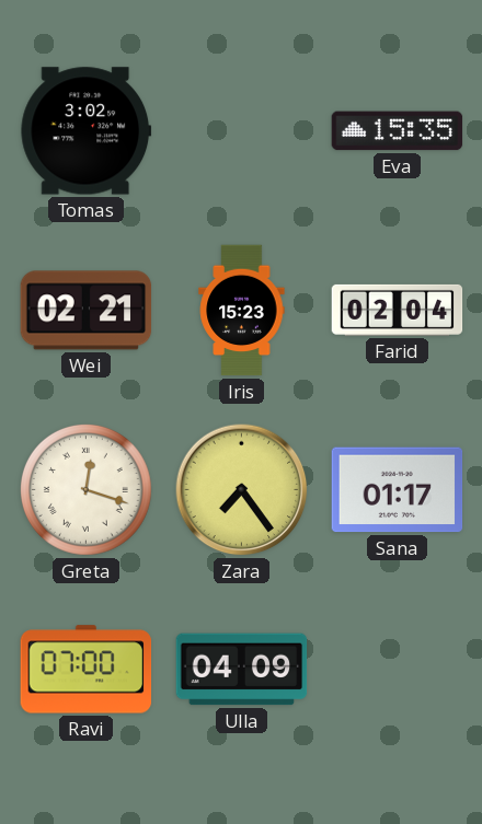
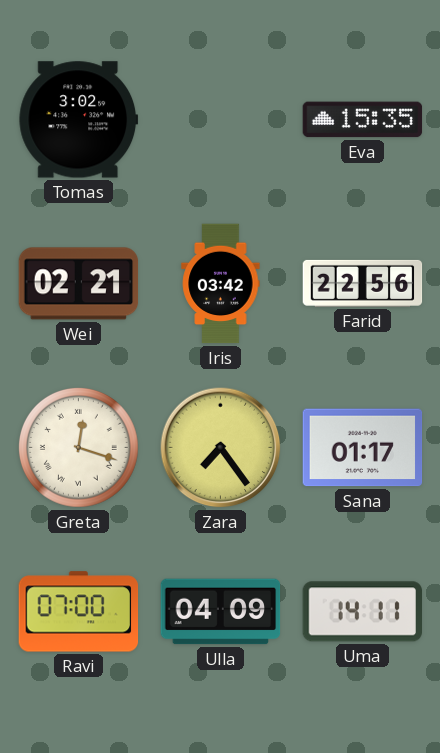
Iris: 15:23 -> 03:42
Farid: 02:04 -> 22:56
Uma: none -> 14:11
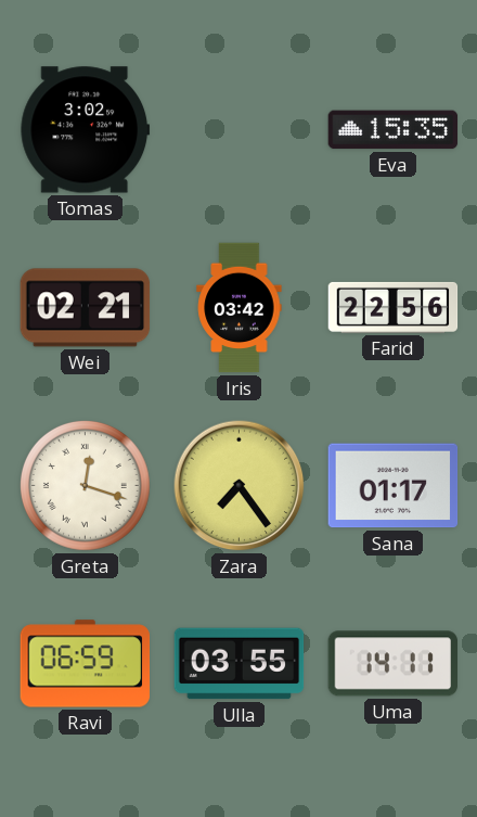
Ravi: 07:00 -> 06:59
Ulla: 04:09 -> 03:55
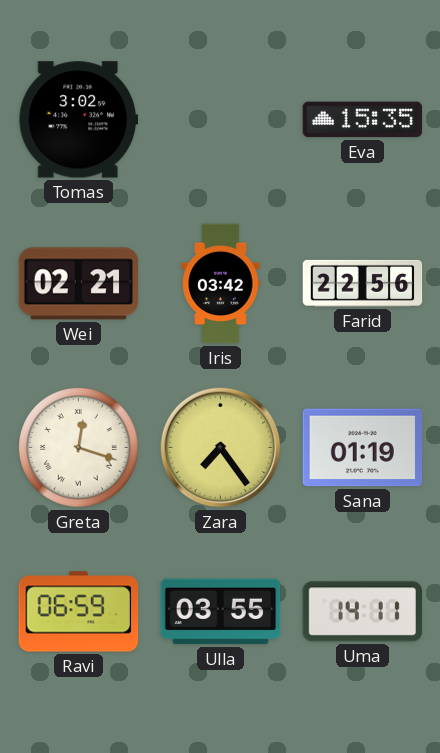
Sana: 01:17 -> 01:19
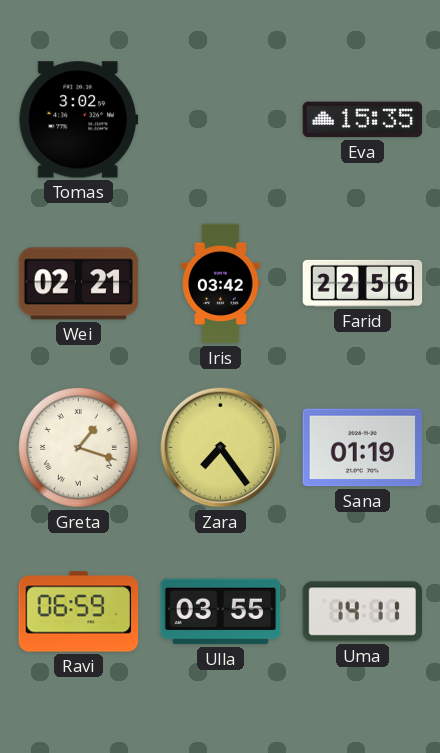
Greta: 12:18 -> 1:18
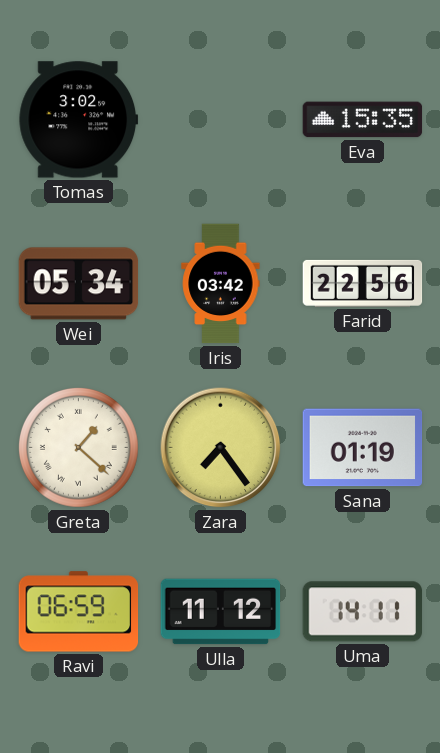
Wei: 02:21 -> 05:34
Greta: 1:18 -> 1:22
Ulla: 03:55 -> 11:12
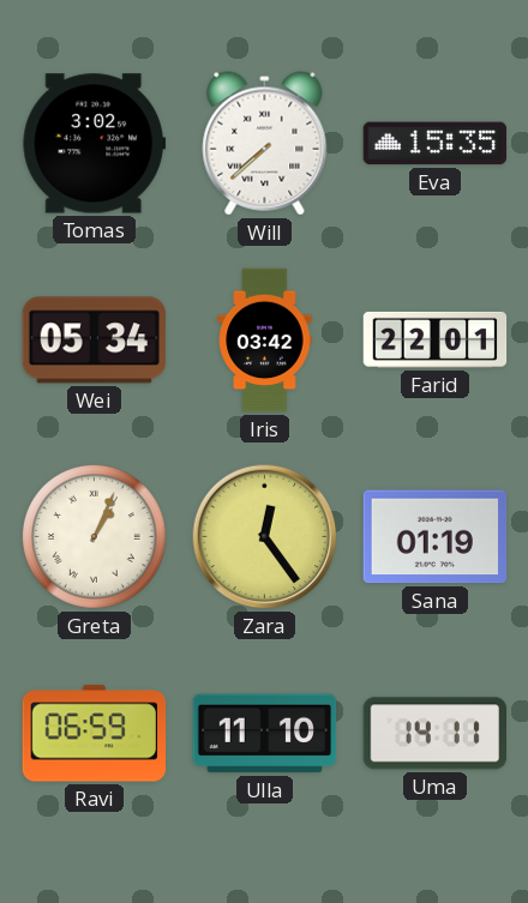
Will: none -> 7:38
Farid: 22:56 -> 22:01
Greta: 1:22 -> 1:04
Zara: 7:24 -> 12:24
Ulla: 11:12 -> 11:10
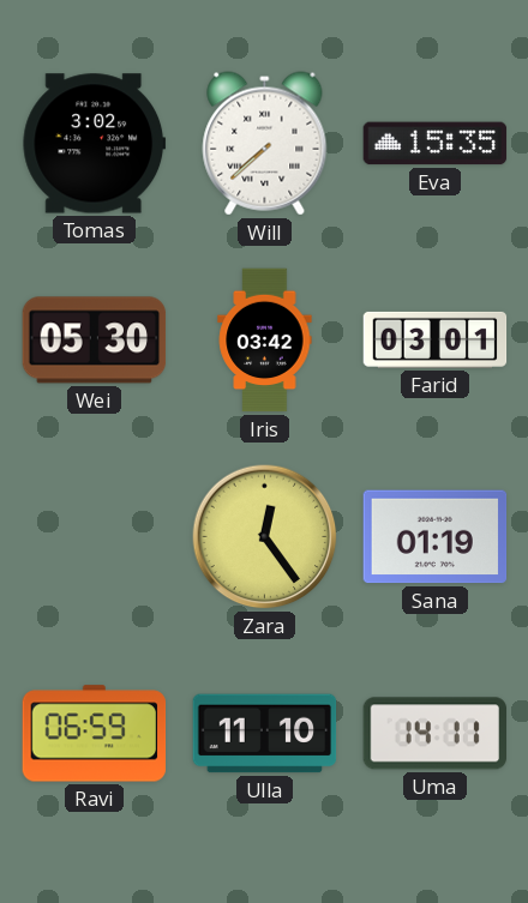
Wei: 05:34 -> 05:30
Farid: 22:01 -> 03:01
Greta: 1:04 -> none
